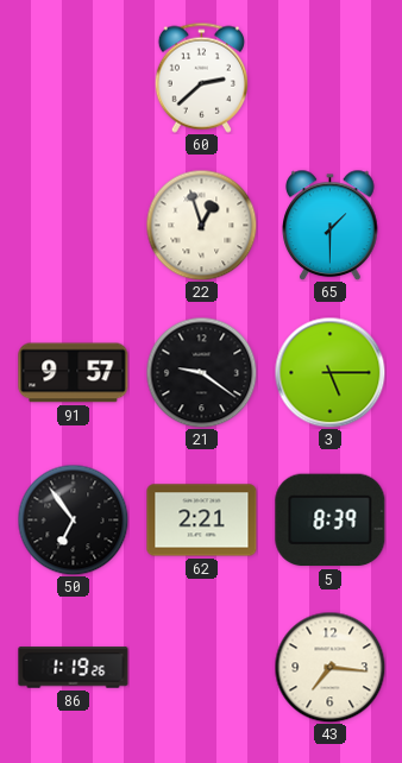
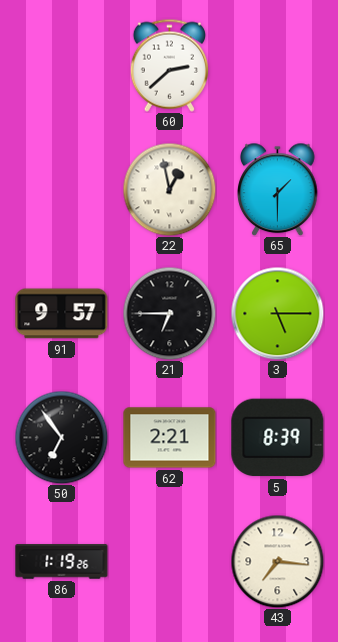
22: 12:57 -> 12:58
21: 9:21 -> 6:45
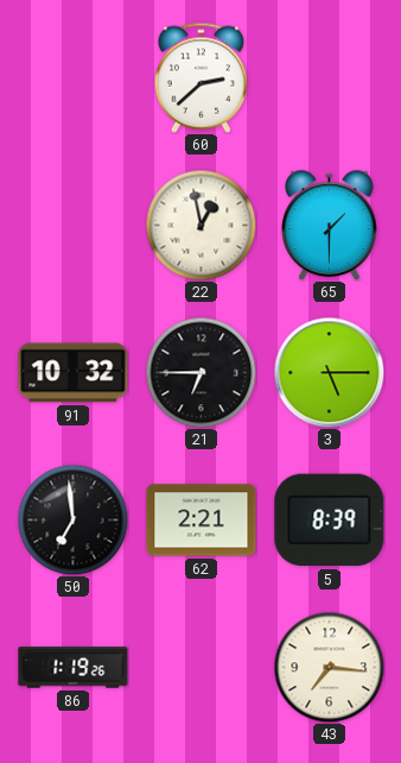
91: 9:57 -> 10:32
50: 6:54 -> 6:59
